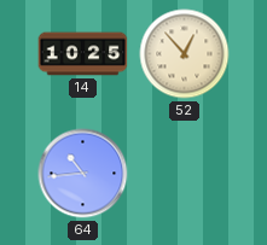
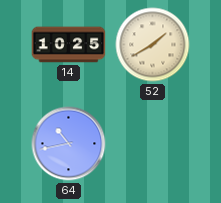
52: 12:53 -> 1:40
64: 10:44 -> 10:43
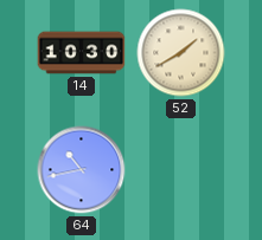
14: 10:25 -> 10:30
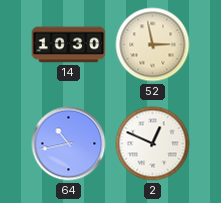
52: 1:40 -> 2:58
2: none -> 12:49
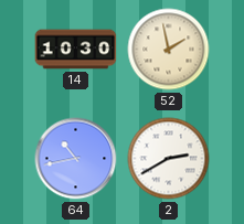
52: 2:58 -> 1:58
2: 12:49 -> 2:40
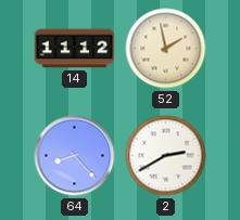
14: 10:30 -> 11:12
64: 10:43 -> 8:23
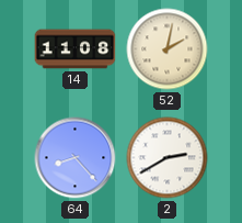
14: 11:12 -> 11:08
52: 1:58 -> 2:02
